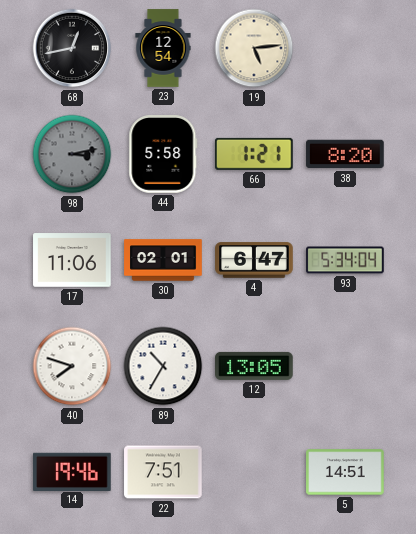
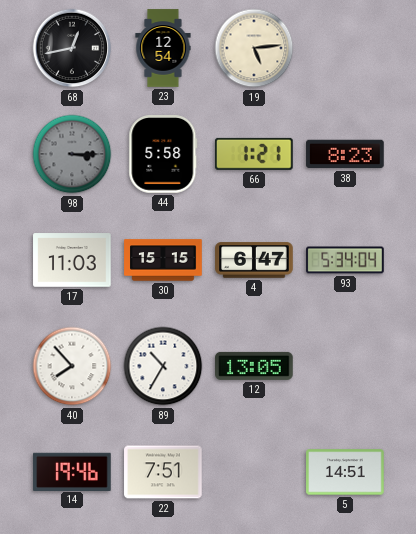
98: 3:13 -> 3:15
38: 8:20 -> 8:23
17: 11:06 -> 11:03
30: 02:01 -> 15:15
40: 7:48 -> 7:53
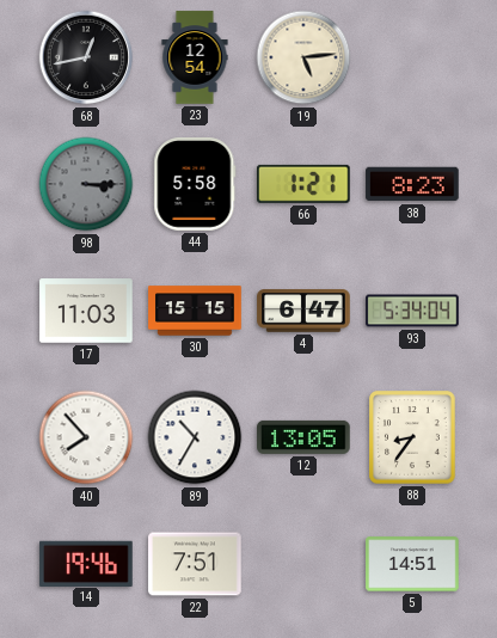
88: none -> 8:36
